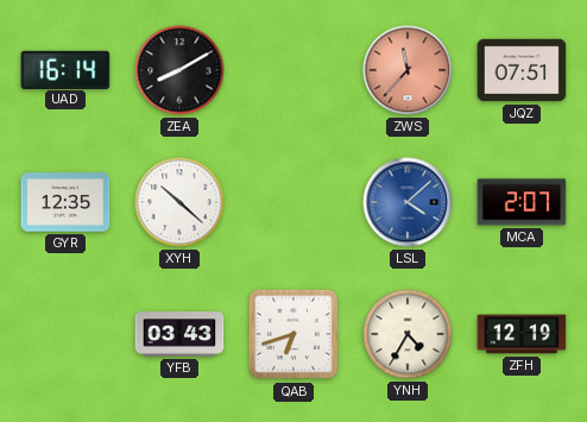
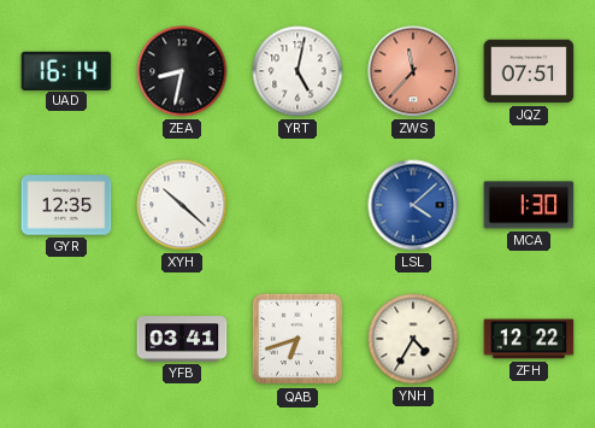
ZEA: 8:10 -> 8:32
YRT: none -> 5:02
MCA: 2:07 -> 1:30
YFB: 03:43 -> 03:41
ZFH: 12:19 -> 12:22
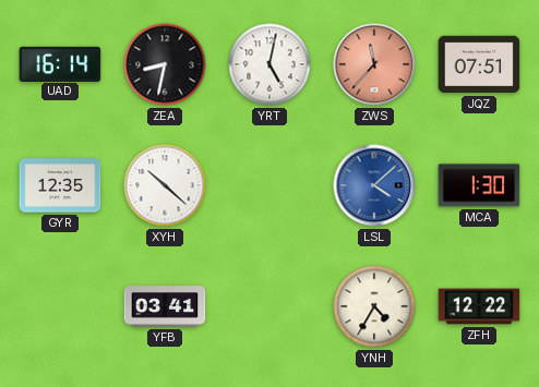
QAB: 6:42 -> none
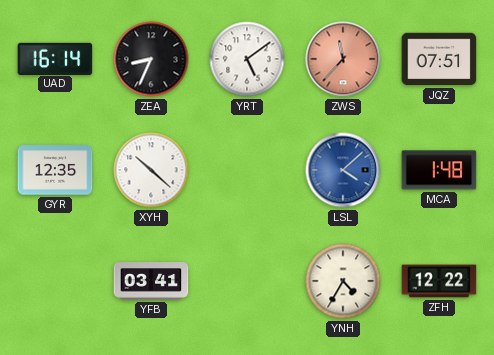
ZEA: 8:32 -> 8:34
YRT: 5:02 -> 5:09
MCA: 1:30 -> 1:48
